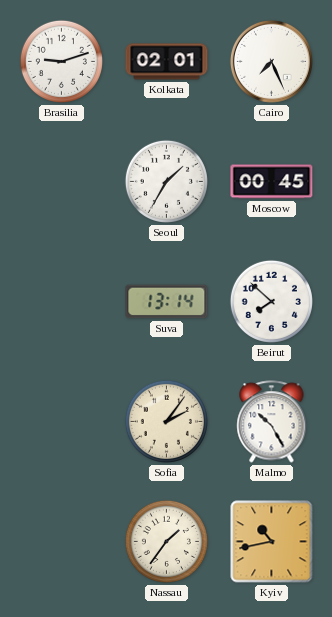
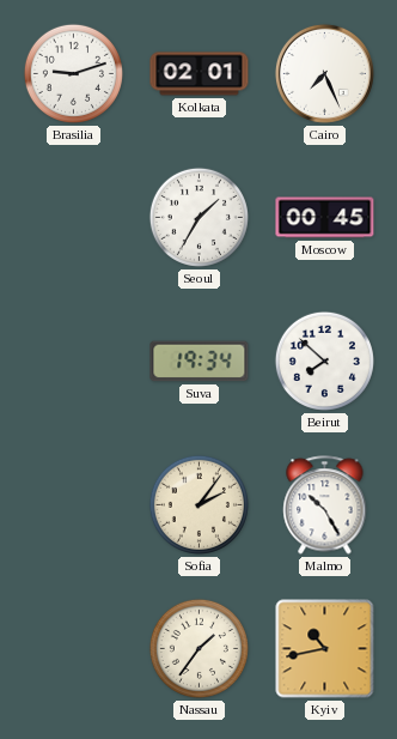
Suva: 13:14 -> 19:34
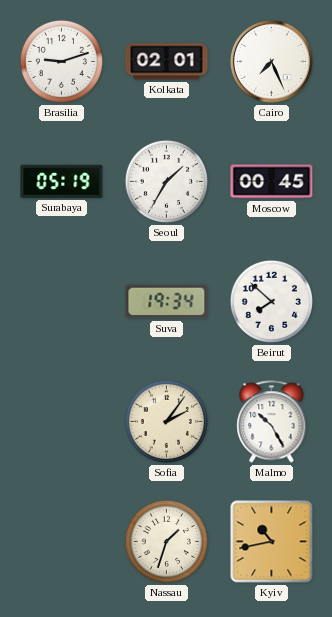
Surabaya: none -> 05:19
Nassau: 1:36 -> 1:33
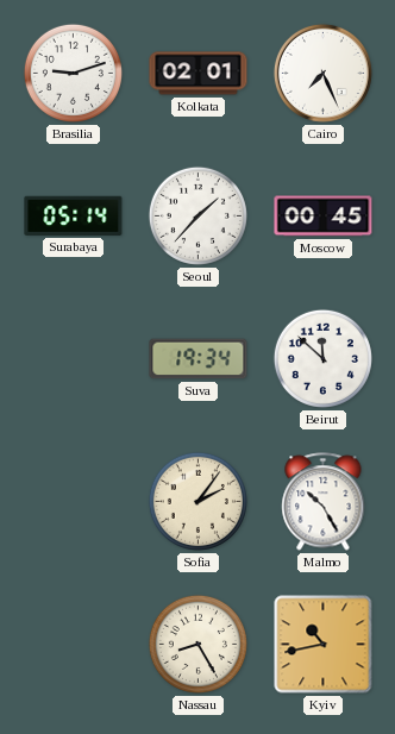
Surabaya: 05:19 -> 05:14
Seoul: 1:35 -> 1:37
Beirut: 7:52 -> 11:52
Nassau: 1:33 -> 8:25
